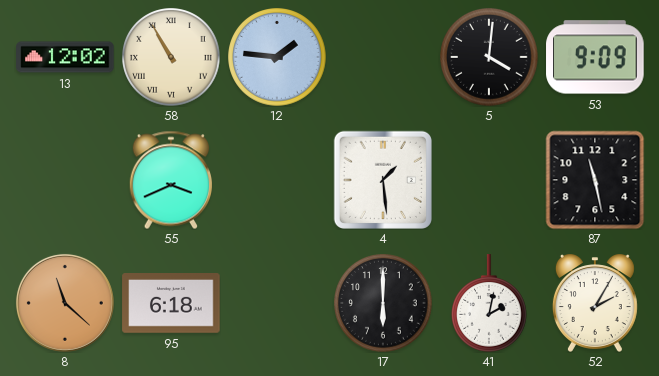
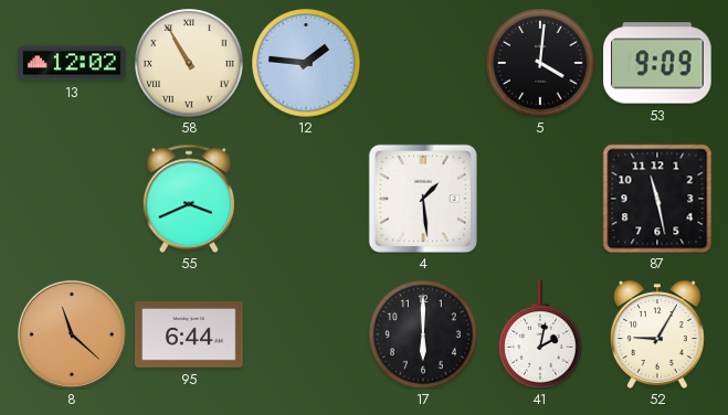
95: 6:18 -> 6:44
52: 2:05 -> 9:05
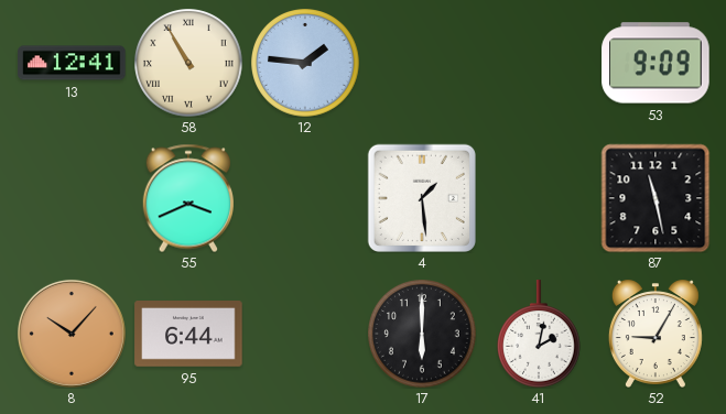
13: 12:02 -> 12:41
5: 4:01 -> none
8: 11:22 -> 10:07
